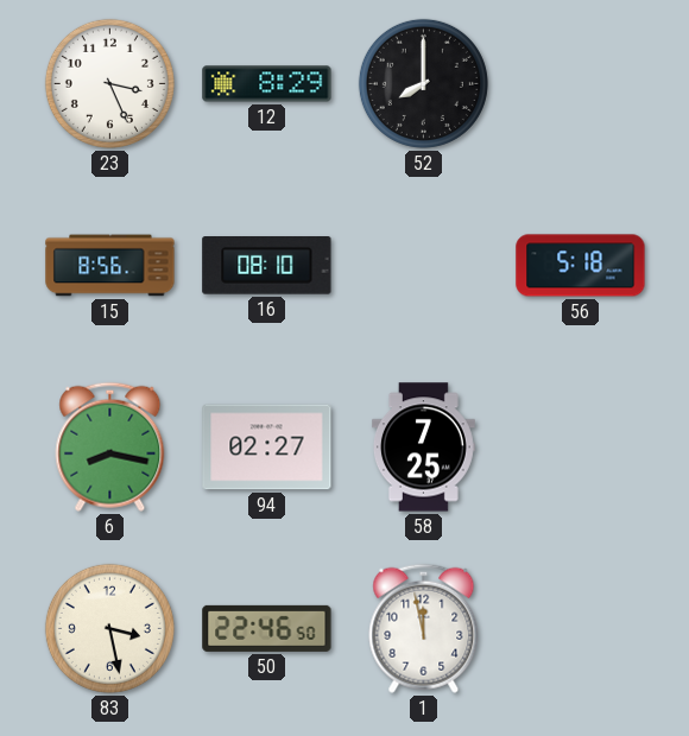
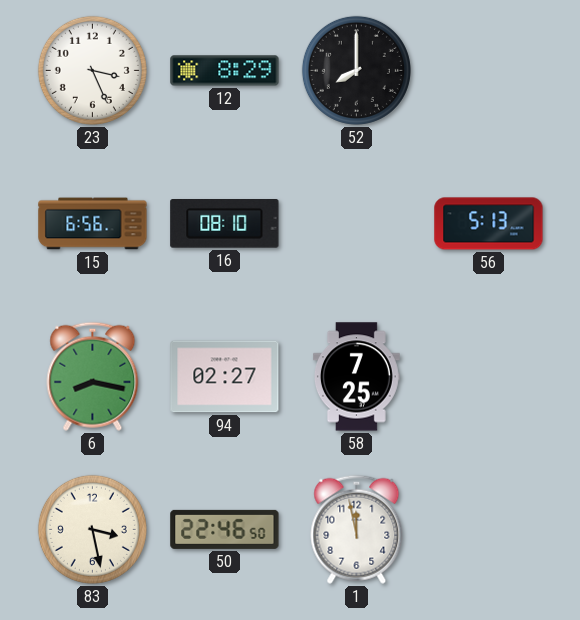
15: 8:56 -> 6:56
56: 5:18 -> 5:13
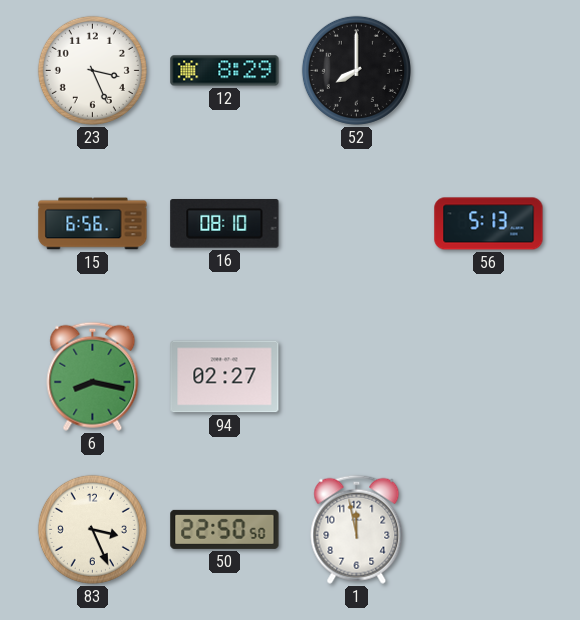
58: 7:25 -> none
83: 3:28 -> 3:26
50: 22:46 -> 22:50
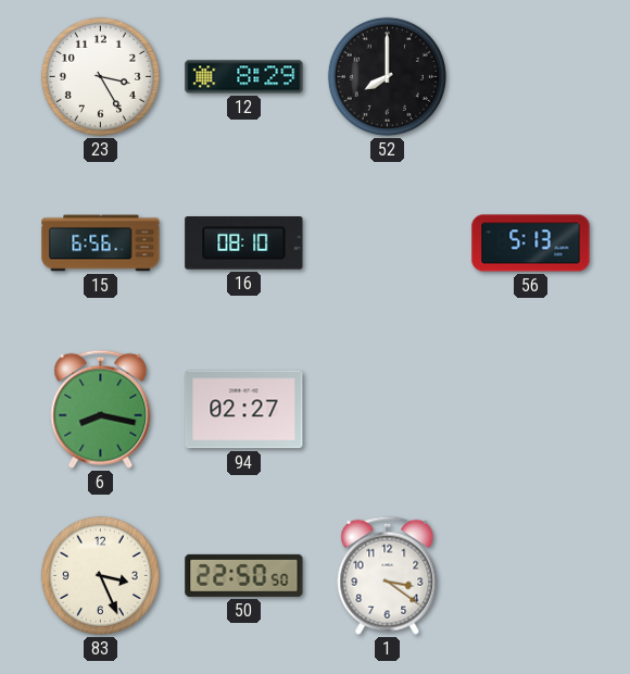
23: 3:26 -> 3:25
1: 11:58 -> 3:21
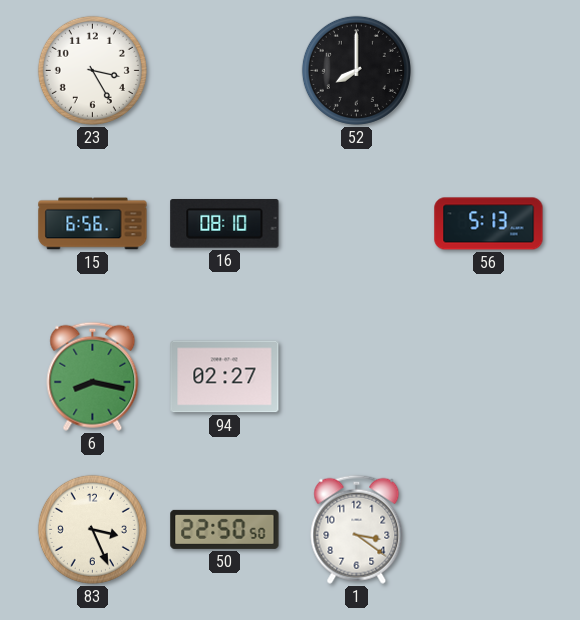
12: 8:29 -> none
